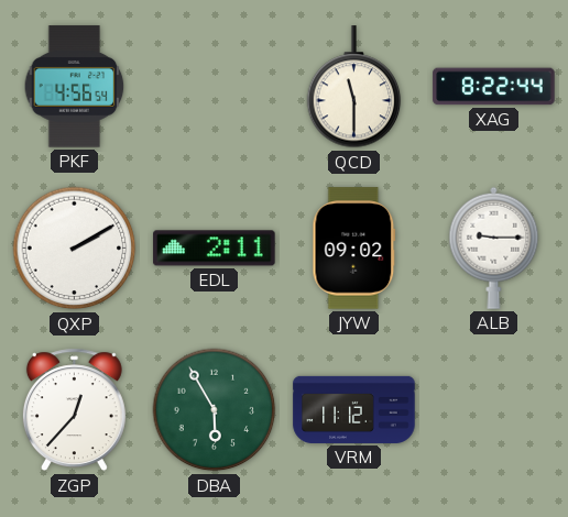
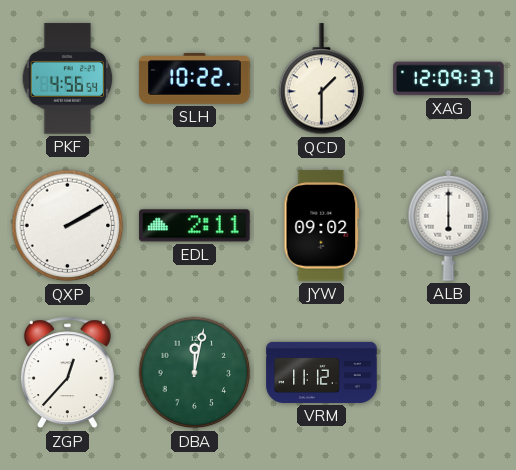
SLH: none -> 10:22
QCD: 11:30 -> 1:30
XAG: 8:22 -> 12:09
ALB: 9:15 -> 6:00
DBA: 5:55 -> 12:02
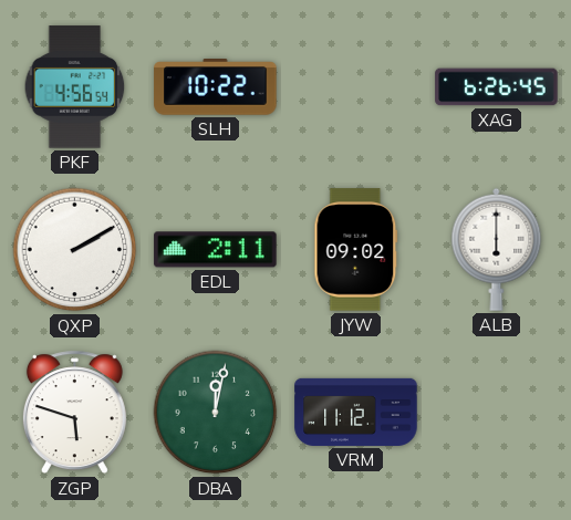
QCD: 1:30 -> none
XAG: 12:09 -> 6:26
ZGP: 12:37 -> 5:48
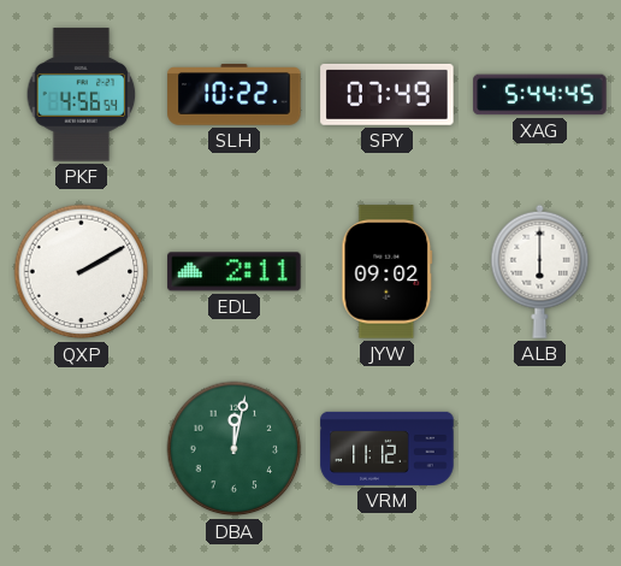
SPY: none -> 07:49
XAG: 6:26 -> 5:44
ZGP: 5:48 -> none
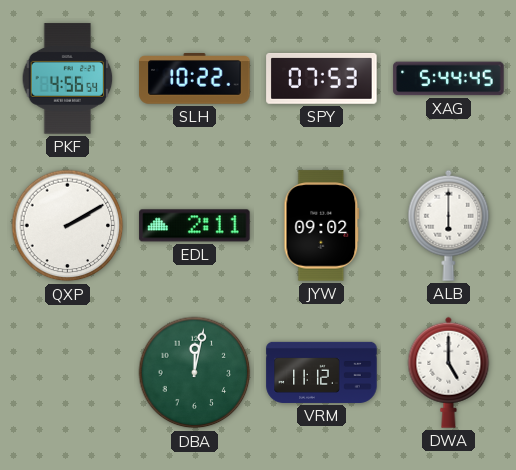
SPY: 07:49 -> 07:53
DWA: none -> 5:00
